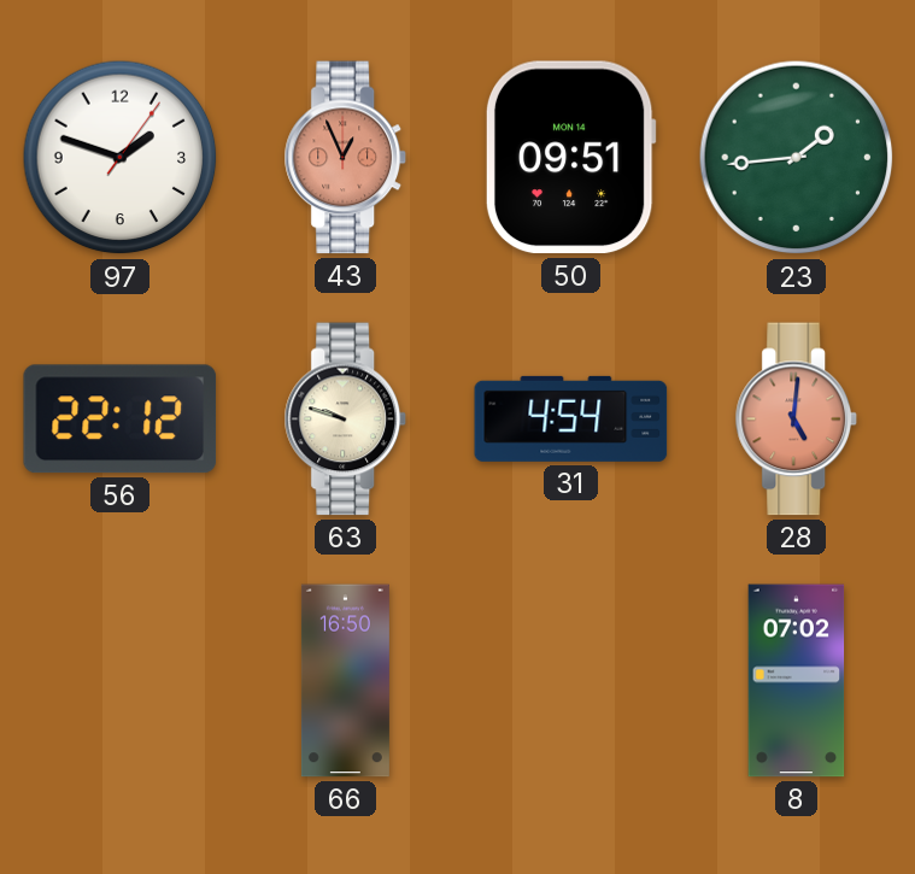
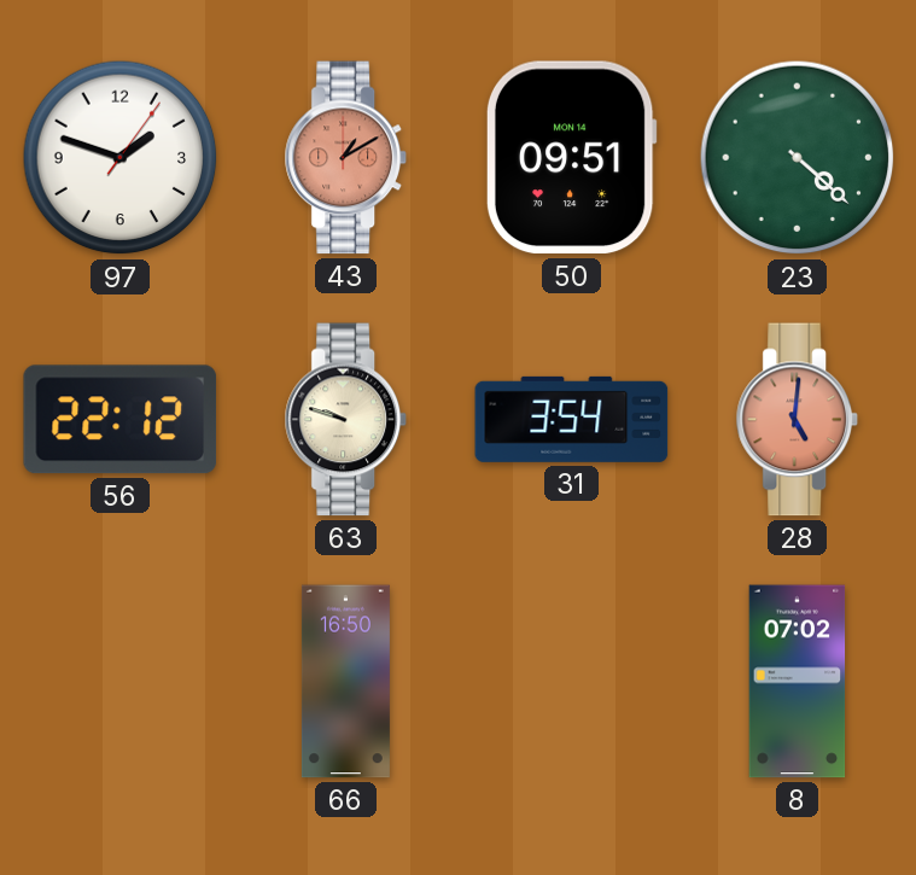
43: 12:56 -> 1:10
23: 1:44 -> 4:22
31: 4:54 -> 3:54
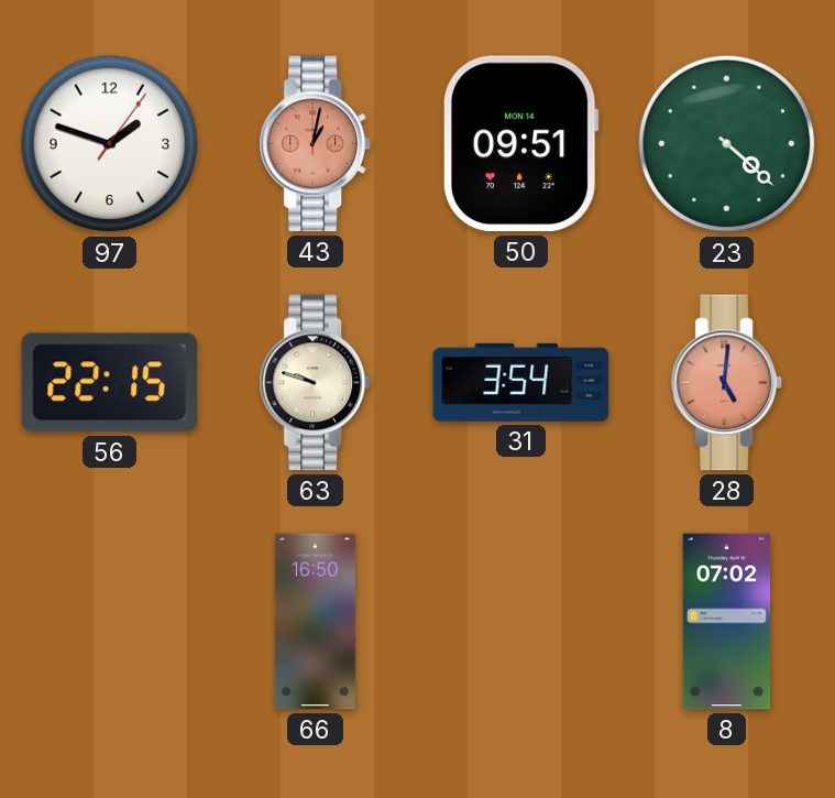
43: 1:10 -> 1:02
56: 22:12 -> 22:15
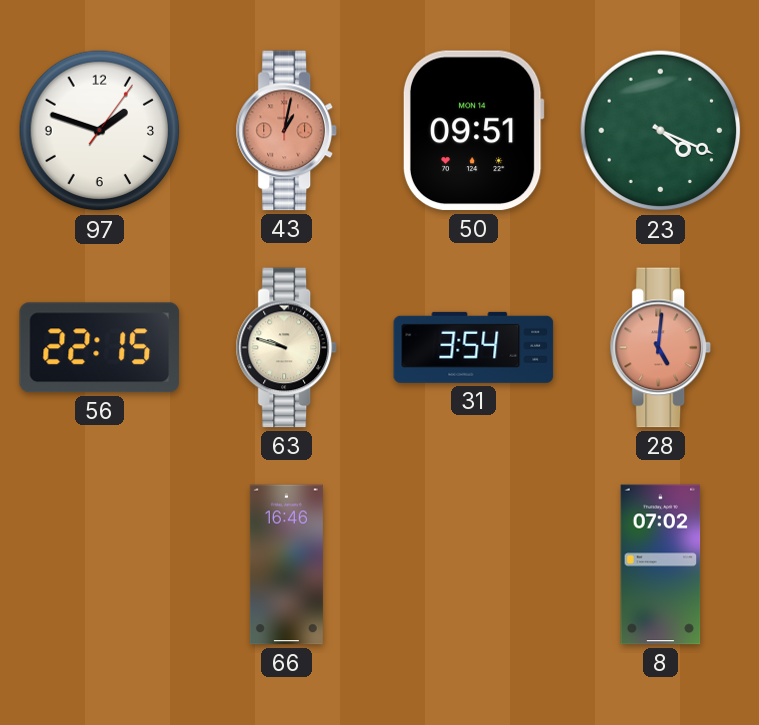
23: 4:22 -> 4:19
66: 16:50 -> 16:46
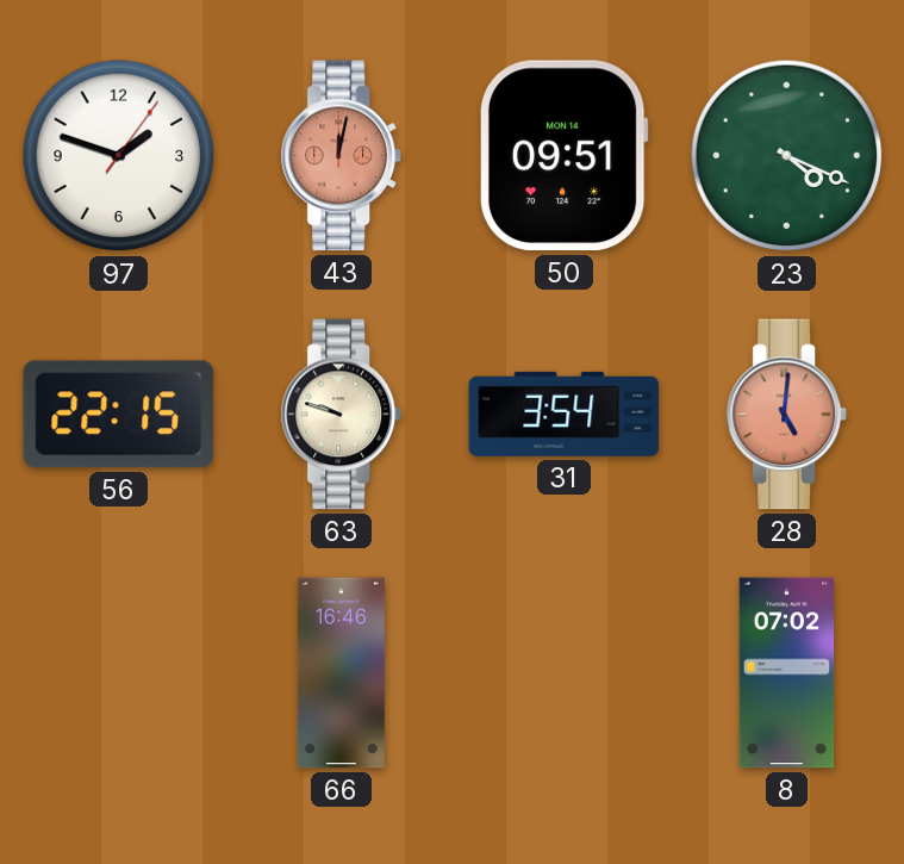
43: 1:02 -> 12:02
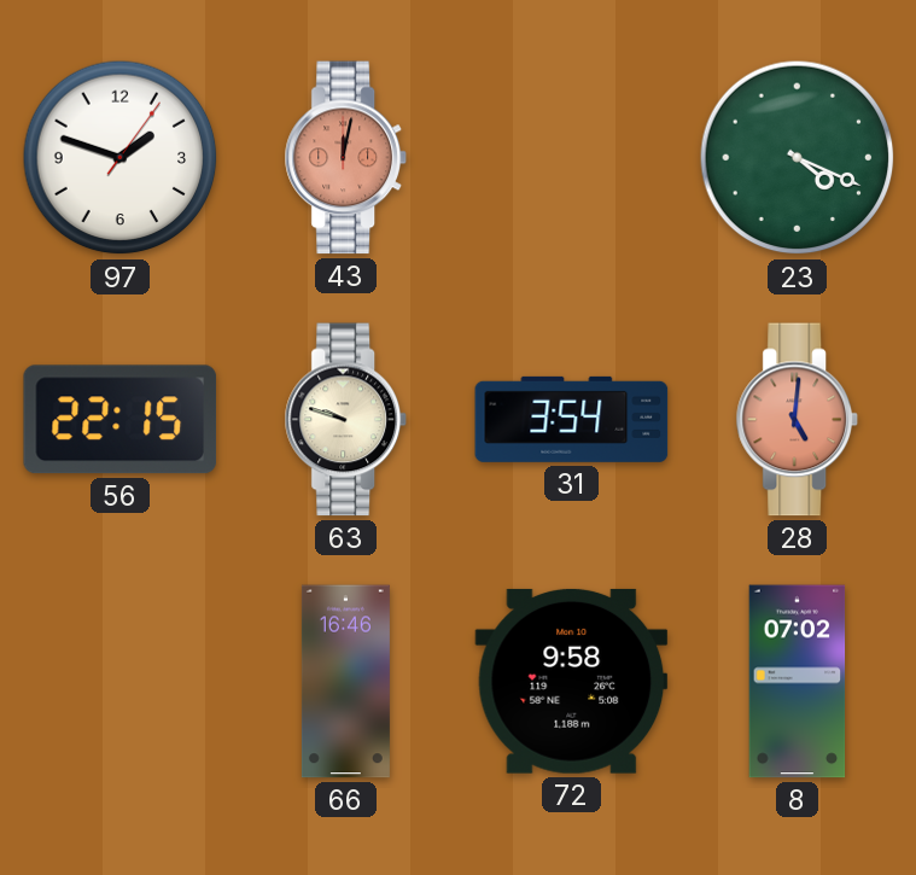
50: 09:51 -> none
72: none -> 9:58
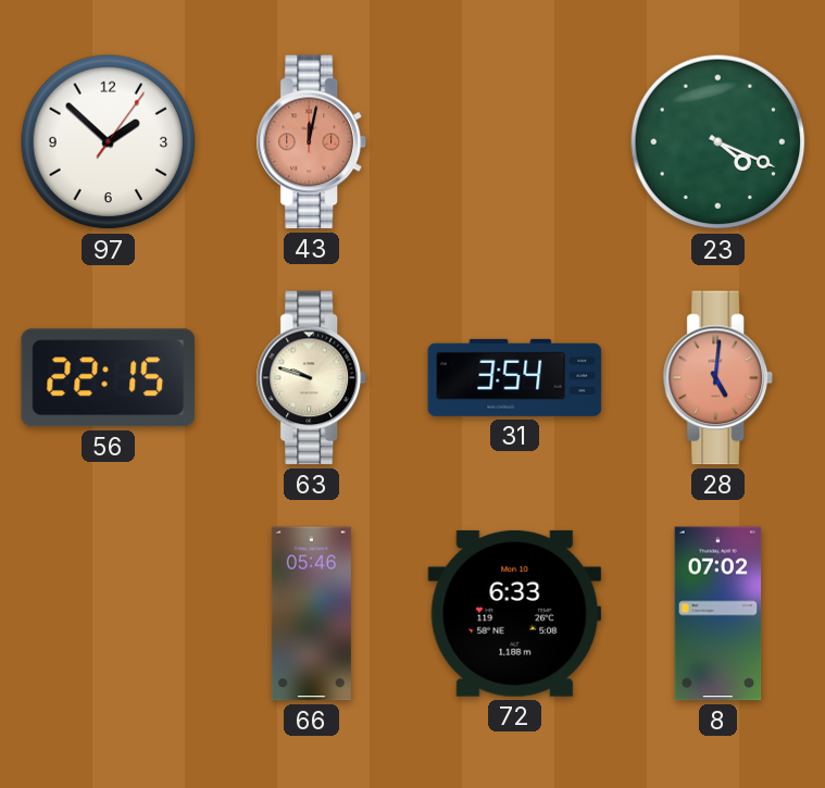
97: 1:48 -> 1:52
66: 16:46 -> 05:46
72: 9:58 -> 6:33
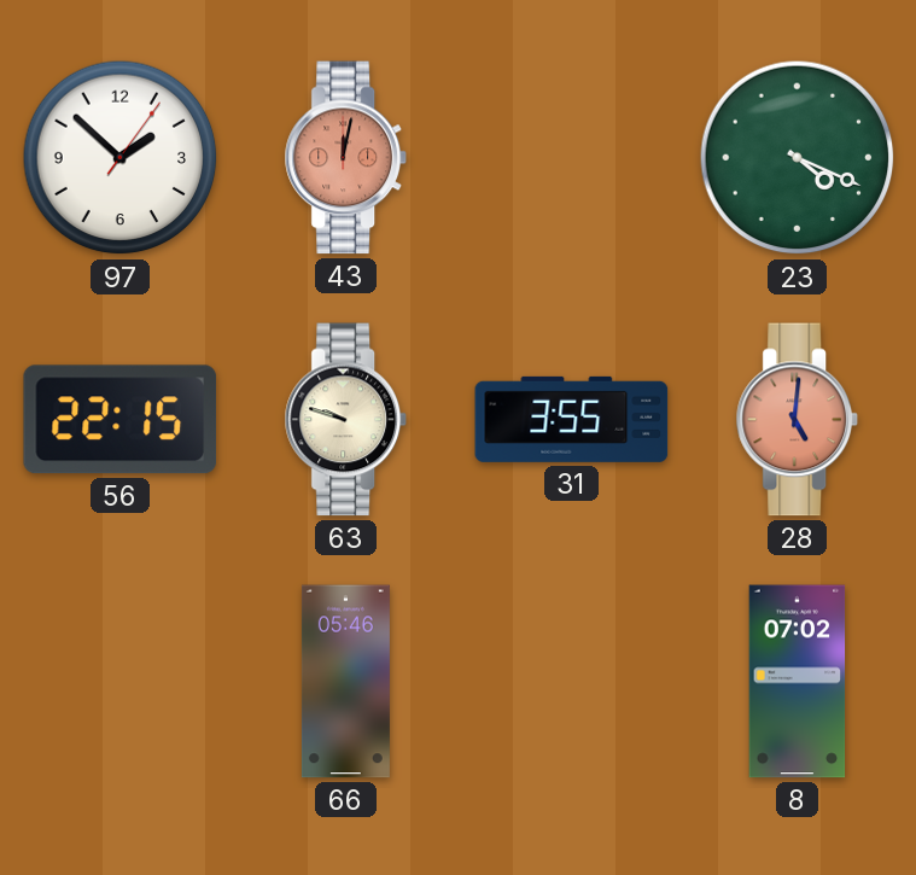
31: 3:54 -> 3:55
72: 6:33 -> none
